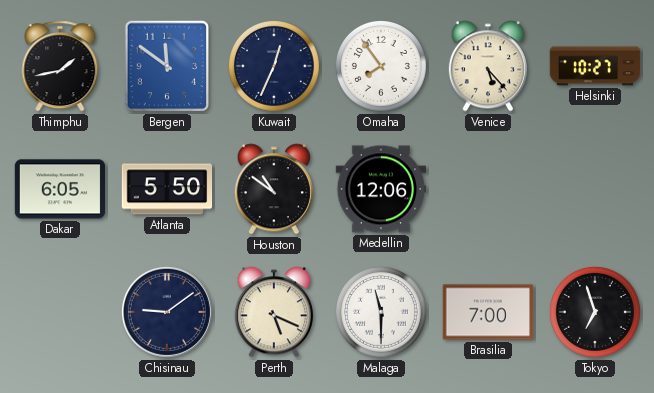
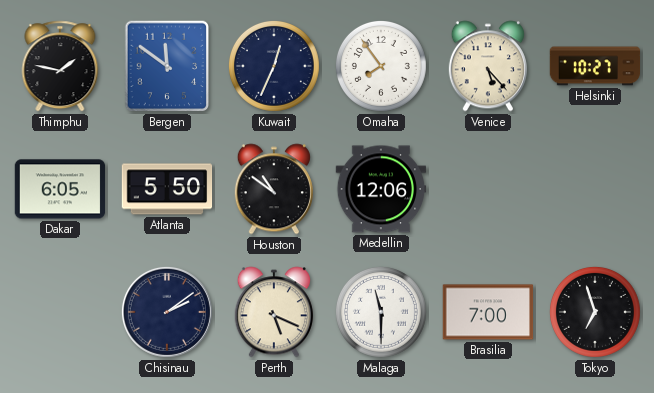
Thimphu: 1:43 -> 1:47
Chisinau: 9:09 -> 2:09
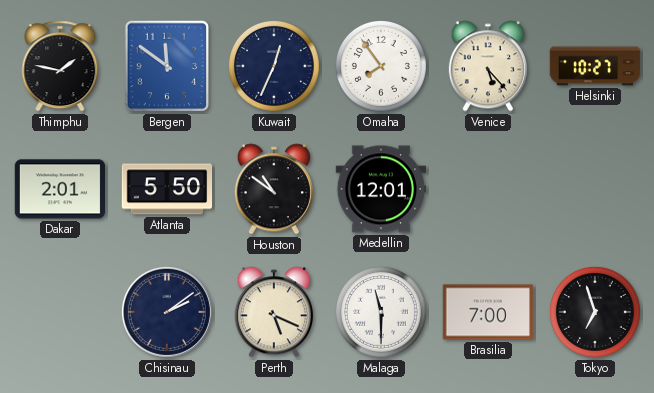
Dakar: 6:05 -> 2:01
Medellin: 12:06 -> 12:01
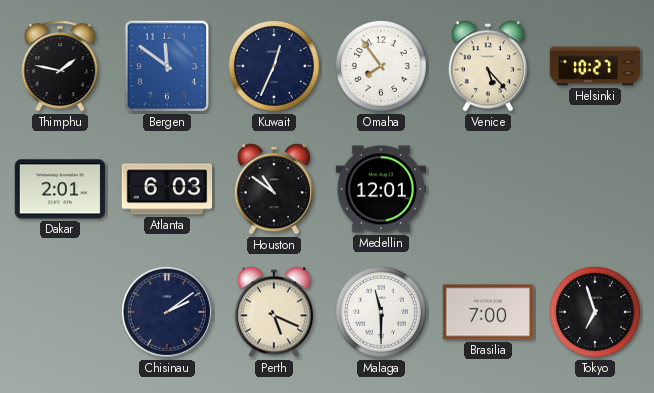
Atlanta: 5:50 -> 6:03
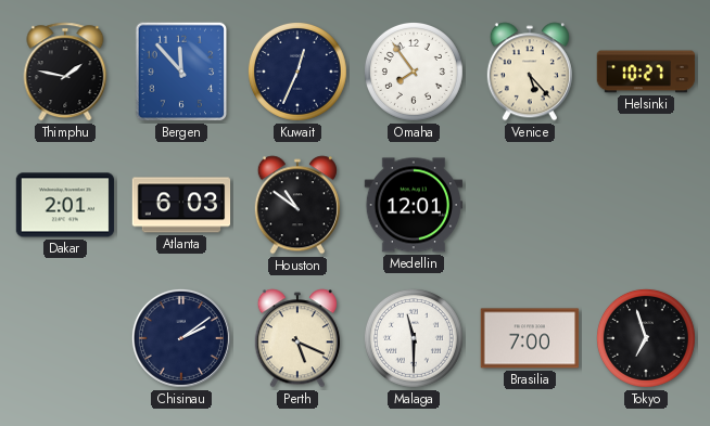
Bergen: 11:51 -> 11:53
